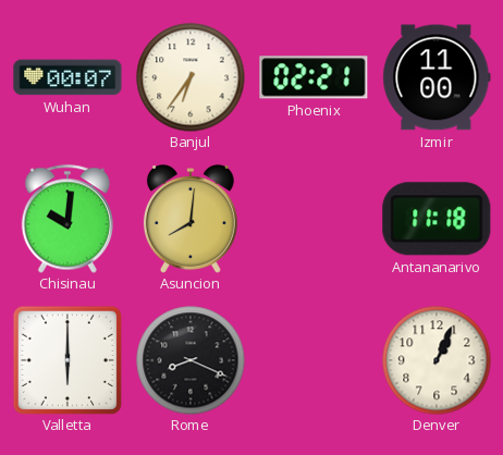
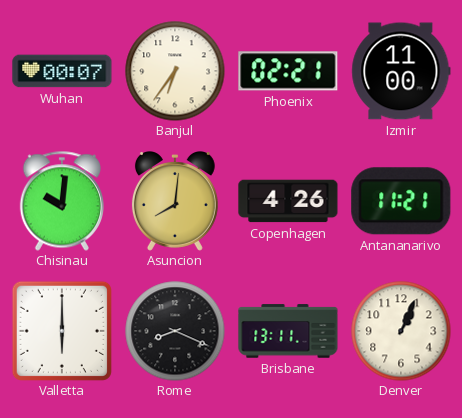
Copenhagen: none -> 4:26
Antananarivo: 11:18 -> 11:21
Brisbane: none -> 13:11
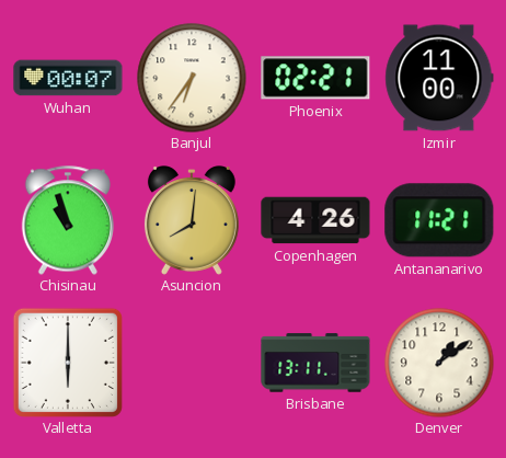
Chisinau: 10:01 -> 10:57
Rome: 8:19 -> none
Denver: 1:04 -> 1:09
